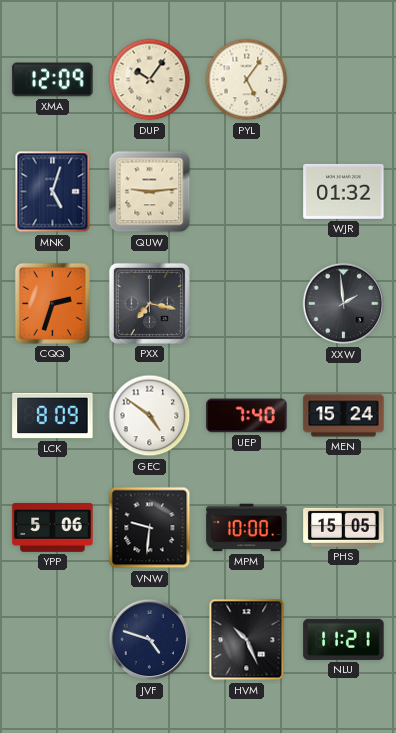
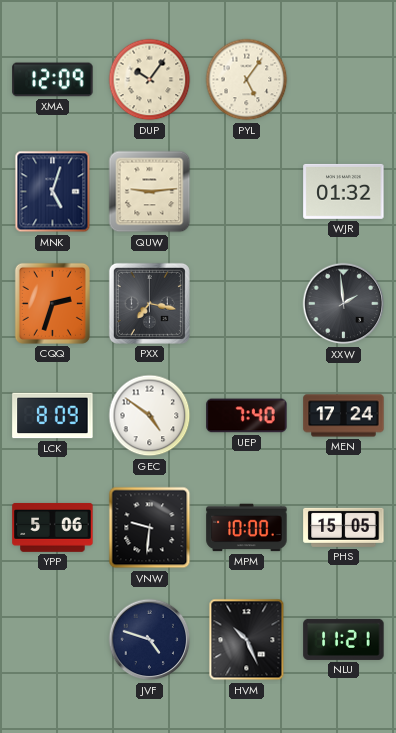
MEN: 15:24 -> 17:24
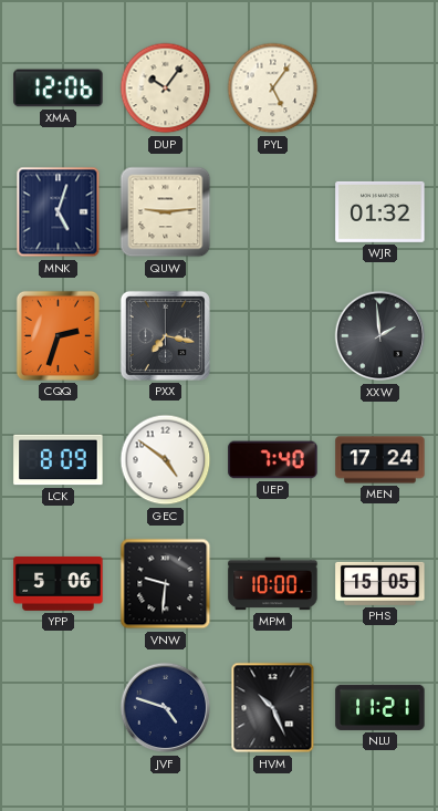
XMA: 12:09 -> 12:06
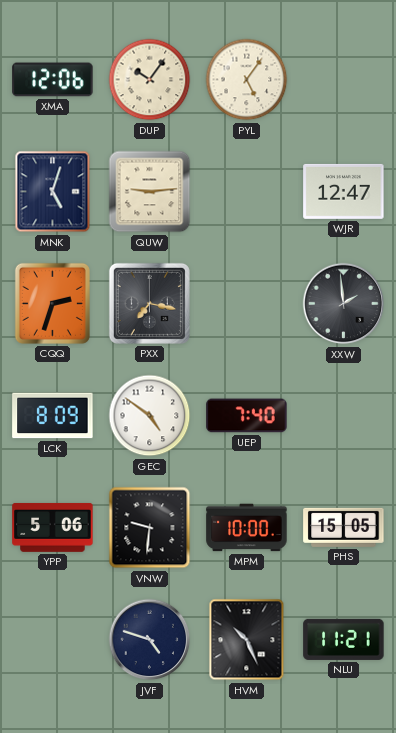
WJR: 01:32 -> 12:47
MEN: 17:24 -> none
